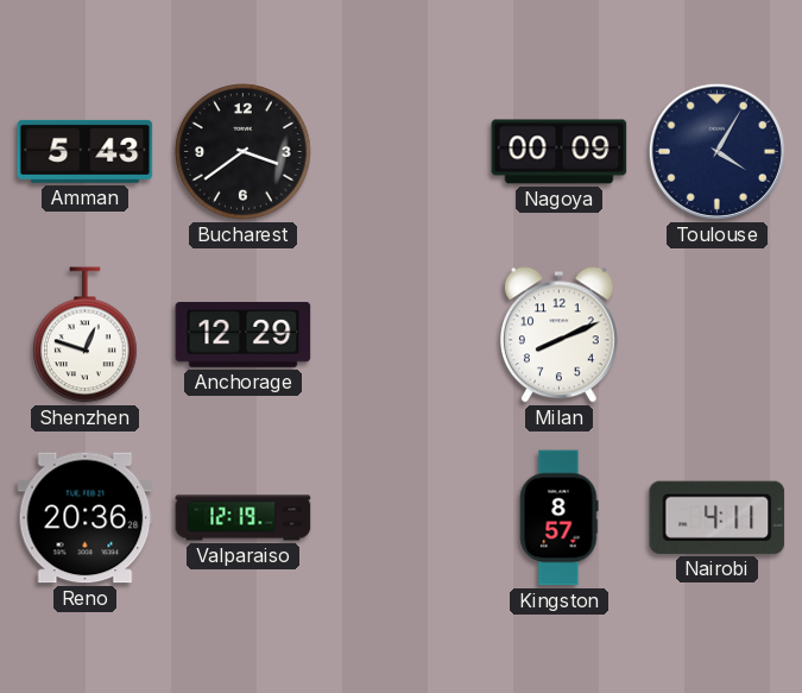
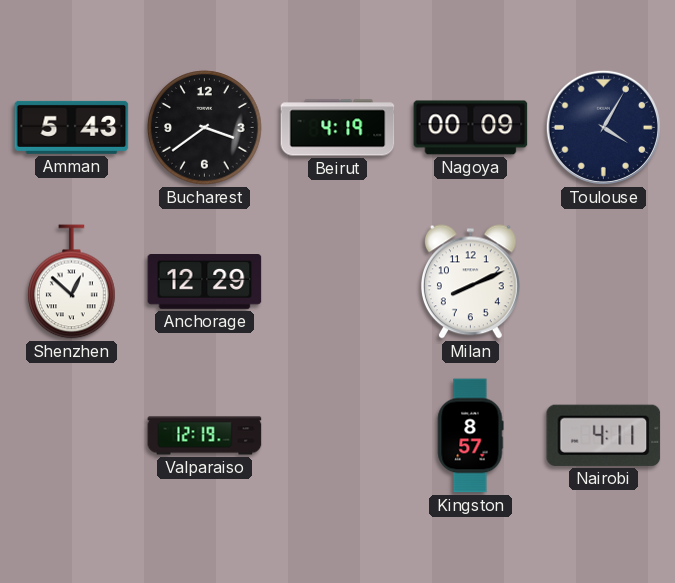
Beirut: none -> 4:19
Shenzhen: 12:48 -> 12:52
Reno: 20:36 -> none
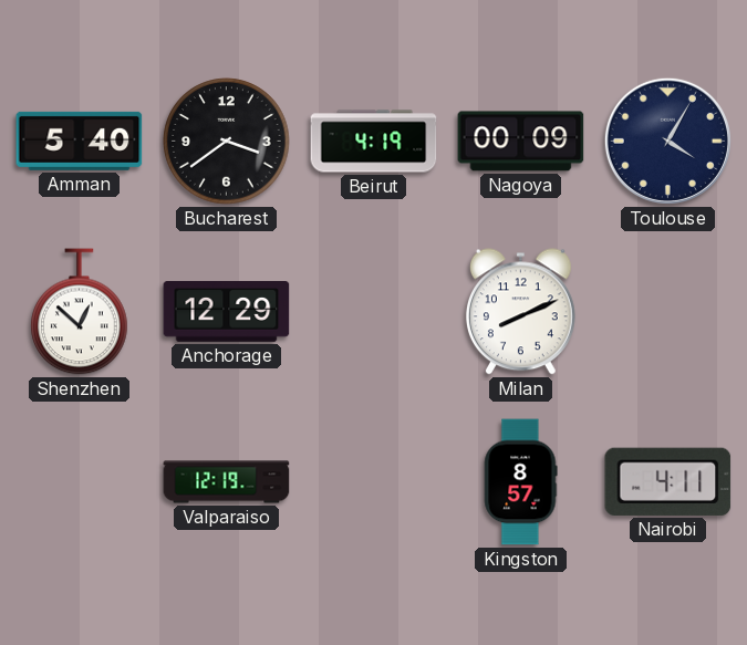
Amman: 5:43 -> 5:40
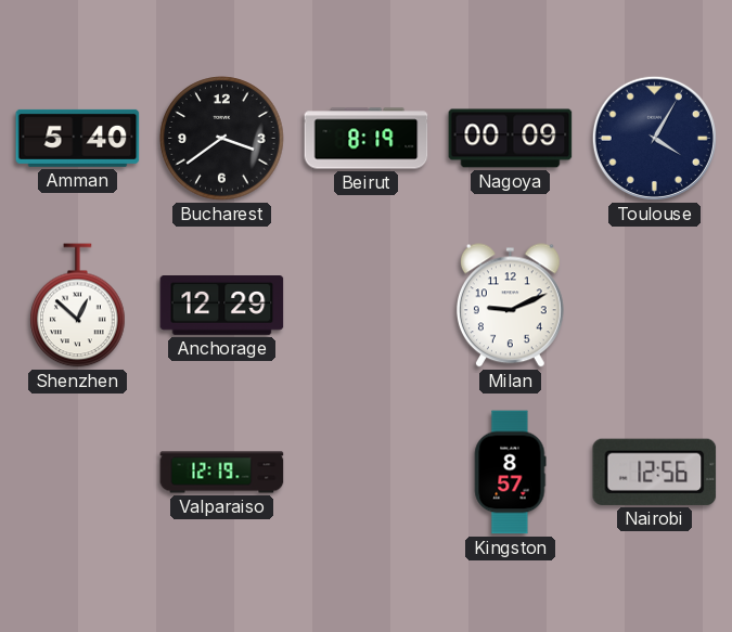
Beirut: 4:19 -> 8:19
Milan: 8:11 -> 9:11
Nairobi: 4:11 -> 12:56
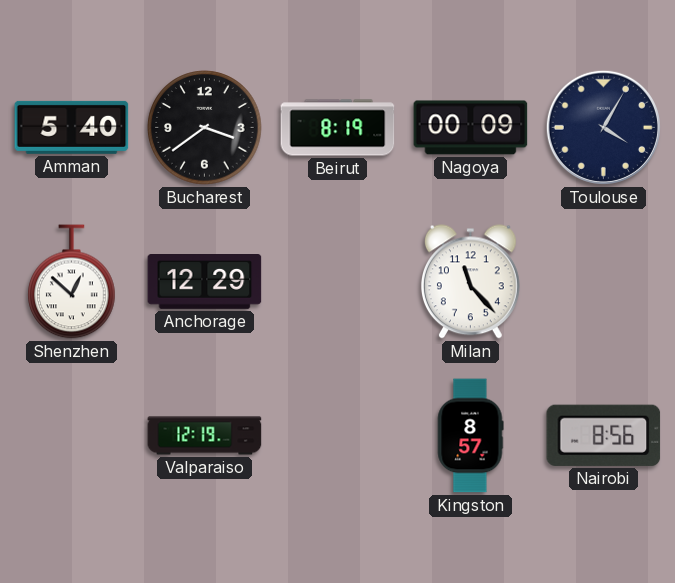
Milan: 9:11 -> 11:23
Nairobi: 12:56 -> 8:56
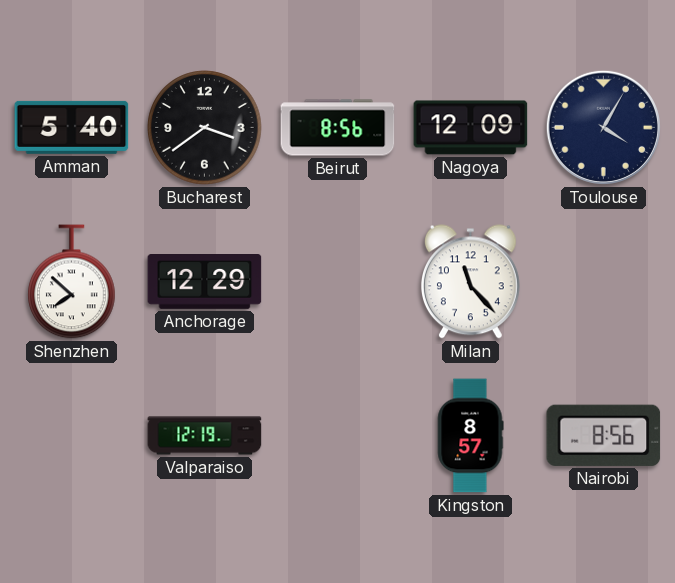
Beirut: 8:19 -> 8:56
Nagoya: 00:09 -> 12:09
Shenzhen: 12:52 -> 7:52
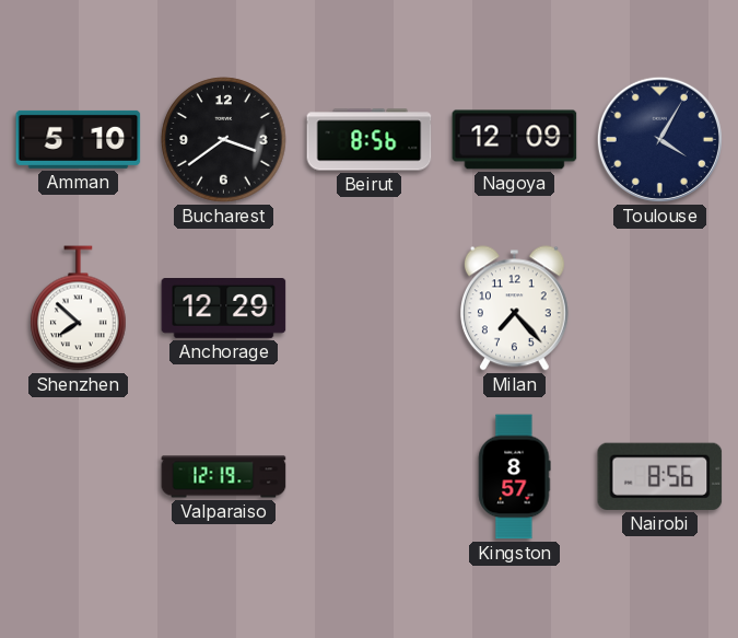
Amman: 5:40 -> 5:10
Milan: 11:23 -> 7:23
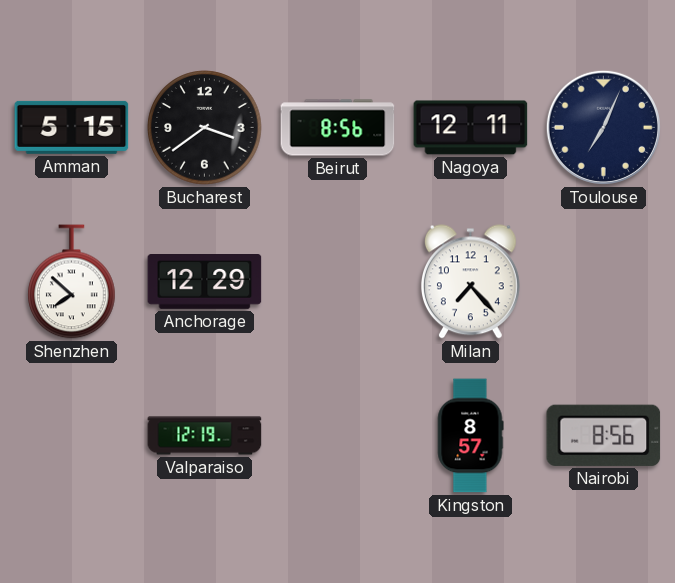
Amman: 5:10 -> 5:15
Nagoya: 12:09 -> 12:11
Toulouse: 4:05 -> 7:04
